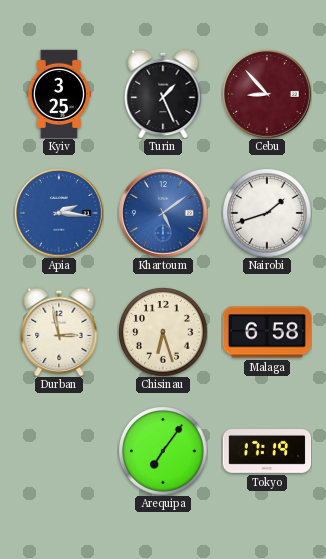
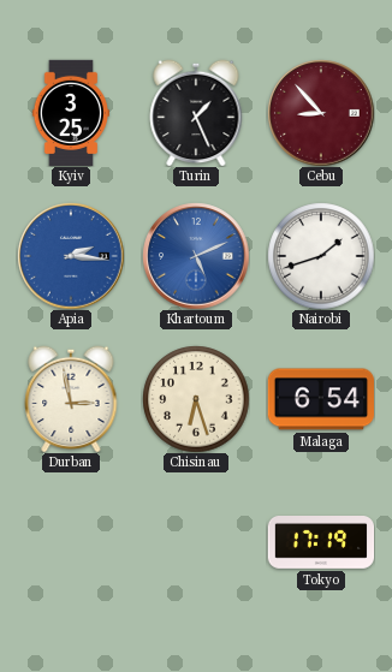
Khartoum: 5:09 -> 5:11
Malaga: 6:58 -> 6:54
Arequipa: 7:06 -> none
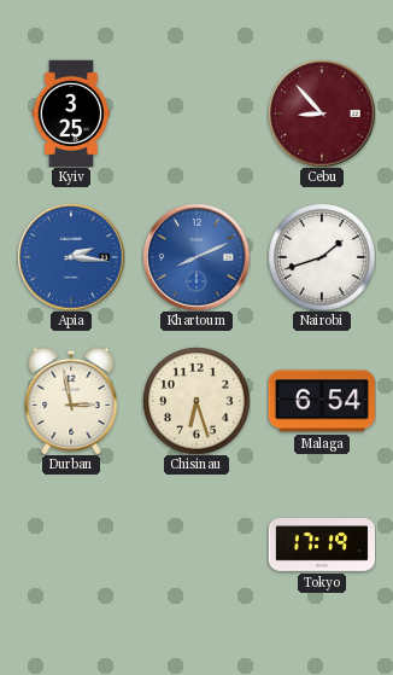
Turin: 1:26 -> none
Khartoum: 5:11 -> 8:11
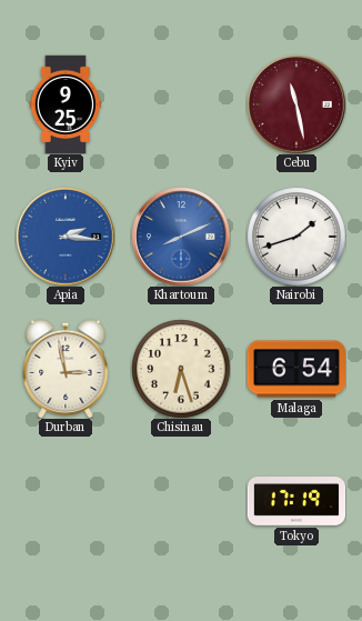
Kyiv: 3:25 -> 9:25
Cebu: 8:53 -> 11:28
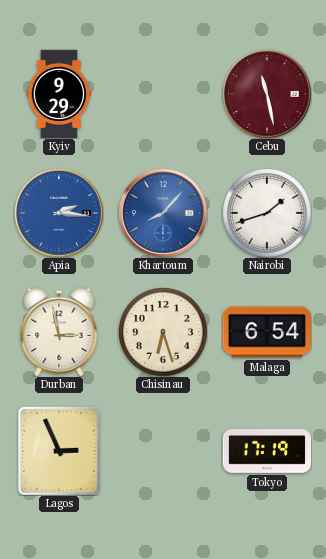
Kyiv: 9:25 -> 9:29
Khartoum: 8:11 -> 8:07
Lagos: none -> 2:56
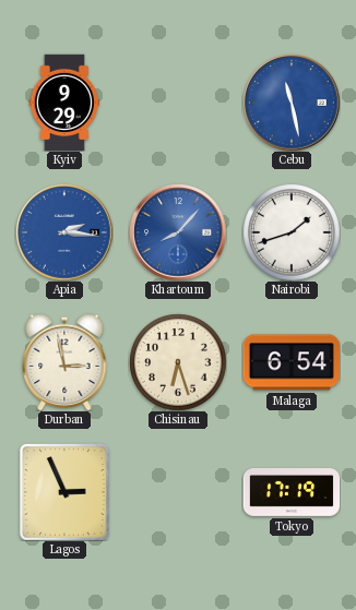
Cebu dial: burgundy -> blue
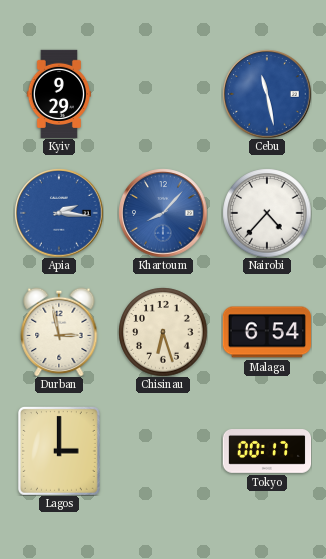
Nairobi: 1:42 -> 4:37
Lagos: 2:56 -> 3:00
Tokyo: 17:19 -> 00:17
